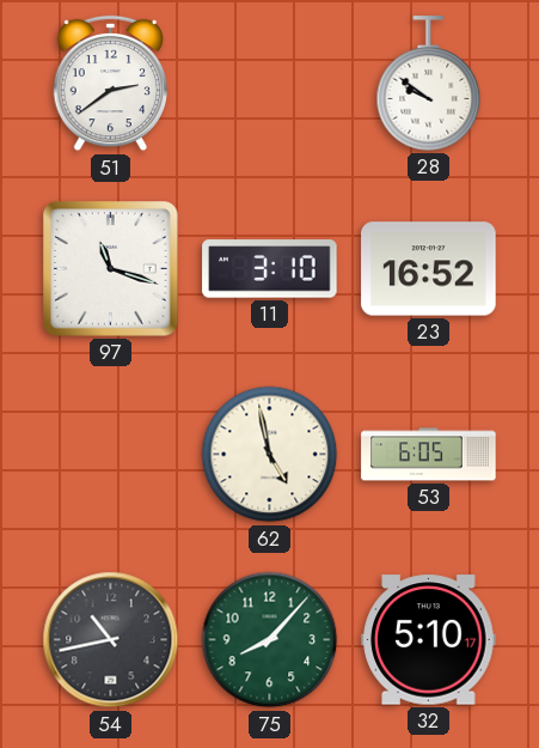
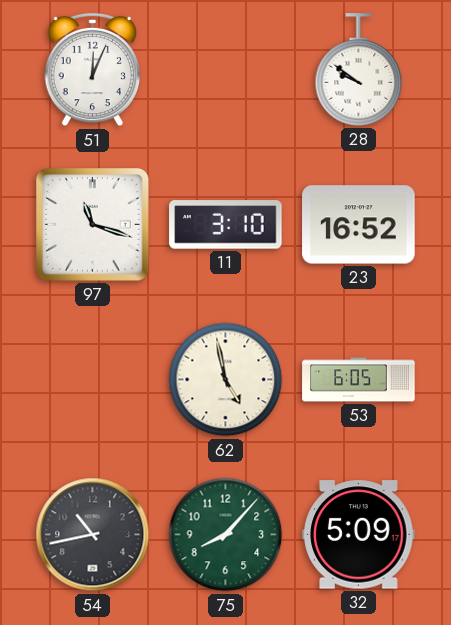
51: 2:39 -> 12:04
32: 5:10 -> 5:09
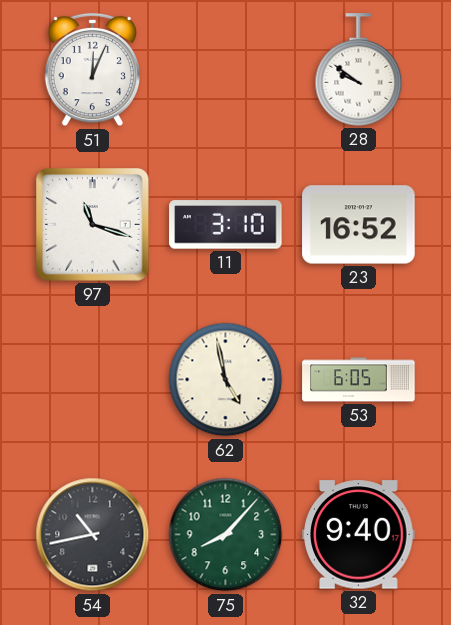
32: 5:09 -> 9:40
